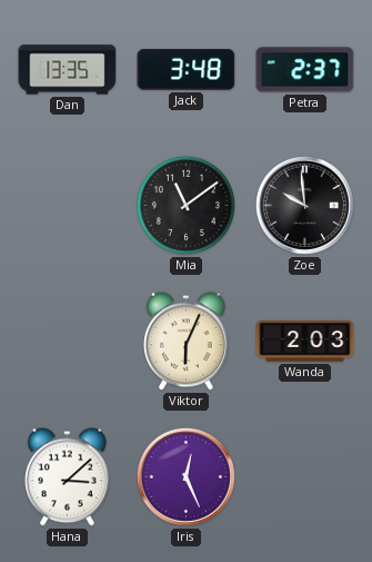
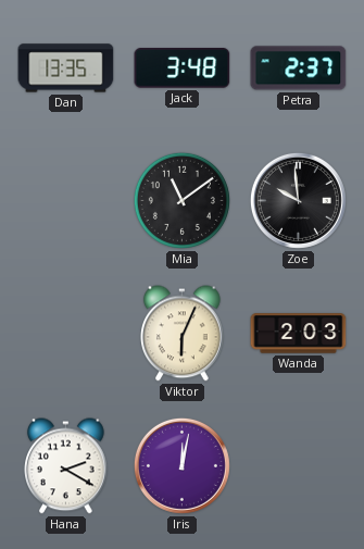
Hana: 3:08 -> 2:20
Iris: 12:26 -> 12:02
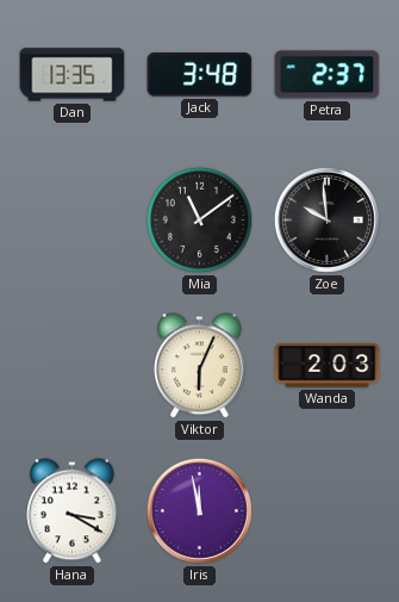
Hana: 2:20 -> 3:20
Iris: 12:02 -> 11:58
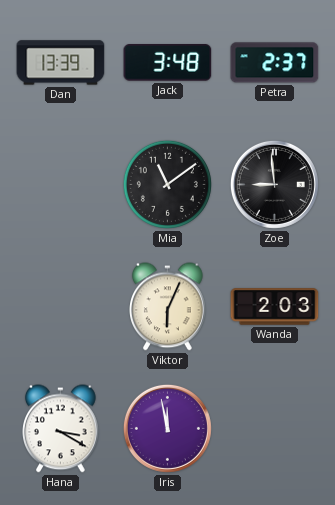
Dan: 13:35 -> 13:39
Zoe: 9:59 -> 8:59
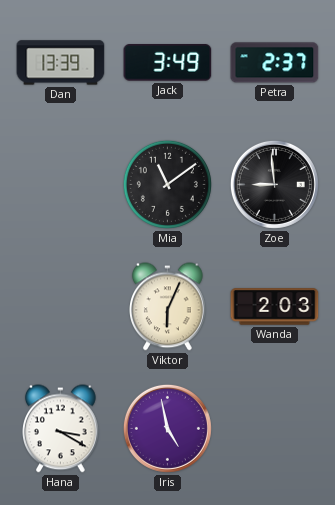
Jack: 3:48 -> 3:49
Iris: 11:58 -> 4:58
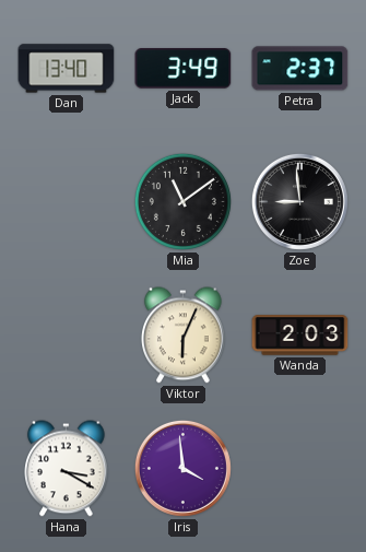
Dan: 13:39 -> 13:40
Iris: 4:58 -> 3:59
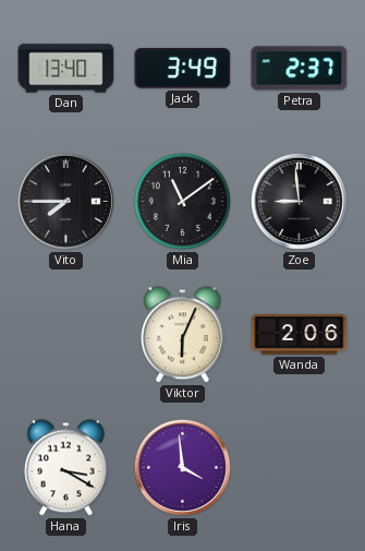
Vito: none -> 7:45
Wanda: 2:03 -> 2:06
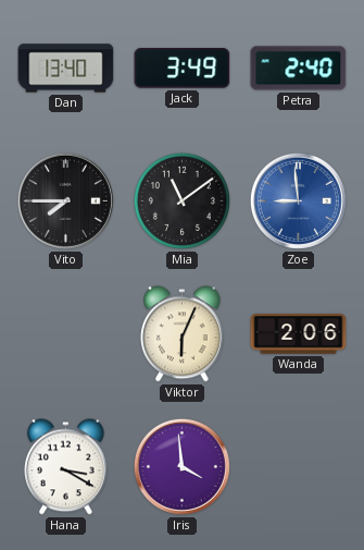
Petra: 2:37 -> 2:40
Zoe dial: black -> blue
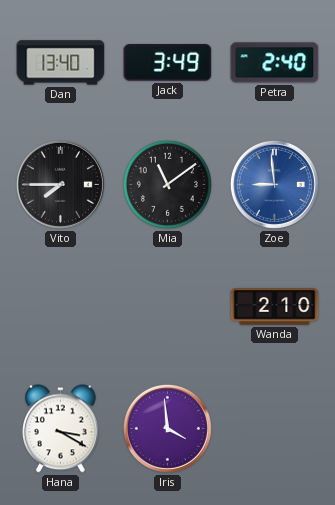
Viktor: 6:04 -> none
Wanda: 2:06 -> 2:10
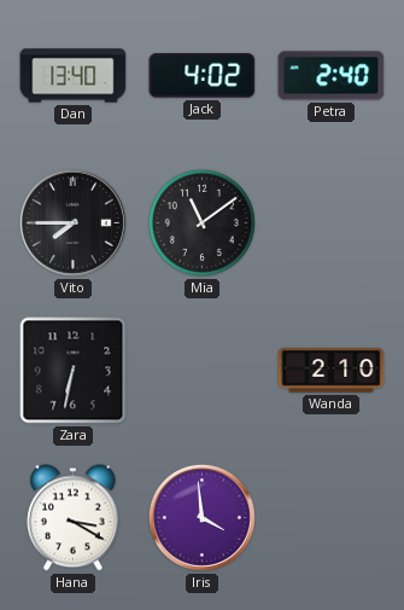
Jack: 3:49 -> 4:02
Zoe: 8:59 -> none
Zara: none -> 6:32
